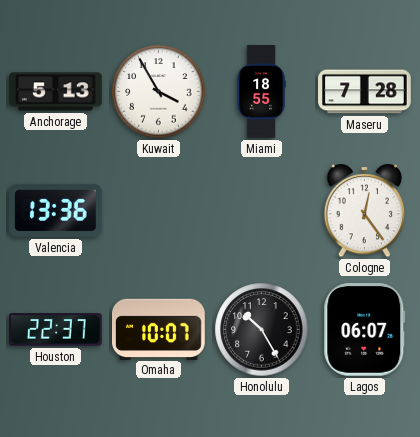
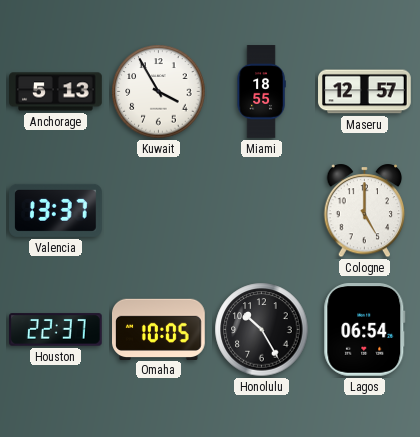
Maseru: 7:28 -> 12:57
Valencia: 13:36 -> 13:37
Cologne: 12:24 -> 5:00
Omaha: 10:07 -> 10:05
Lagos: 06:07 -> 06:54
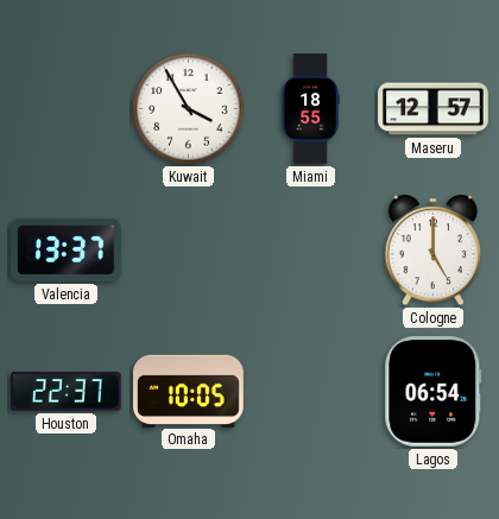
Anchorage: 5:13 -> none
Honolulu: 10:25 -> none
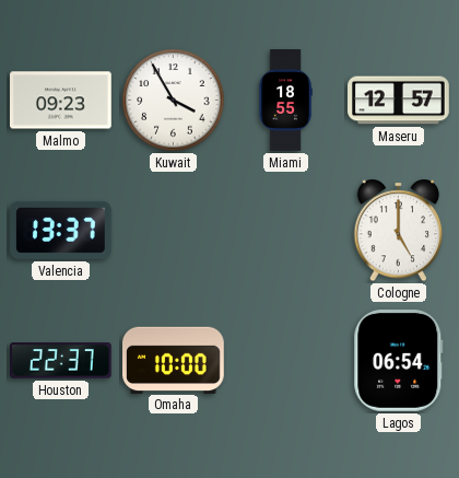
Malmo: none -> 09:23
Omaha: 10:05 -> 10:00
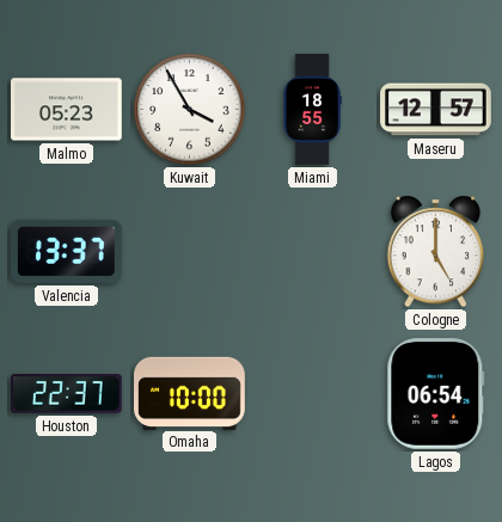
Malmo: 09:23 -> 05:23
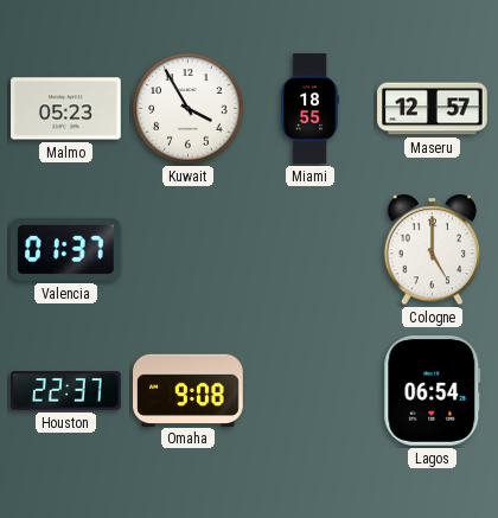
Valencia: 13:37 -> 01:37
Omaha: 10:00 -> 9:08
